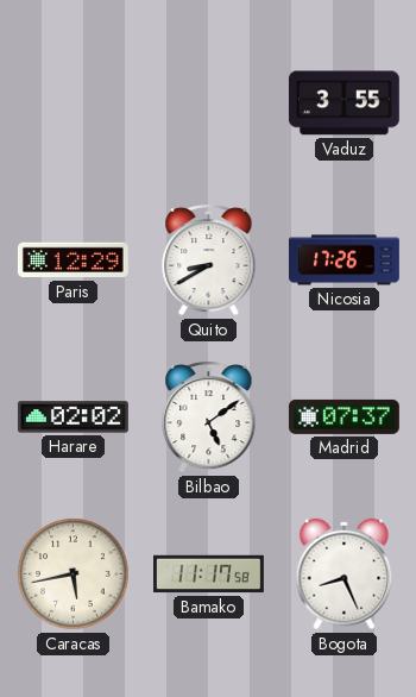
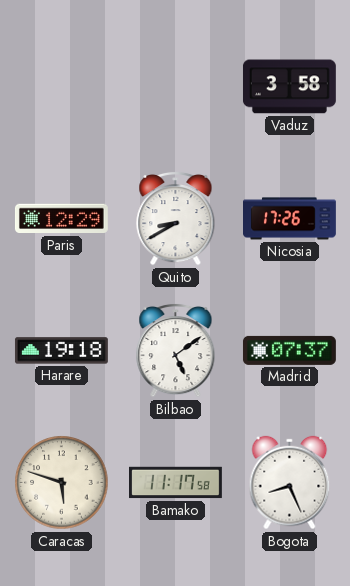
Vaduz: 3:55 -> 3:58
Harare: 02:02 -> 19:18
Caracas: 5:43 -> 5:48
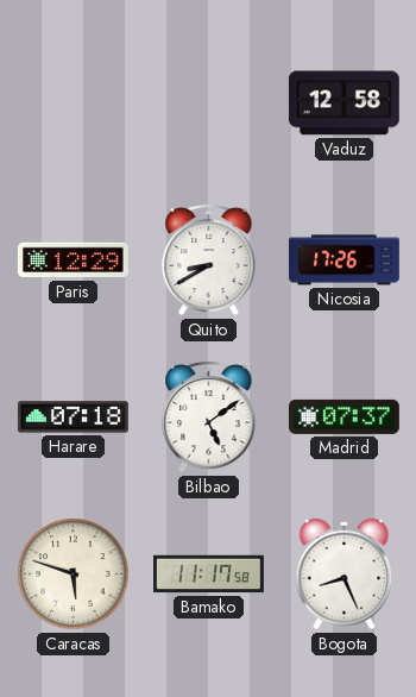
Vaduz: 3:58 -> 12:58
Harare: 19:18 -> 07:18
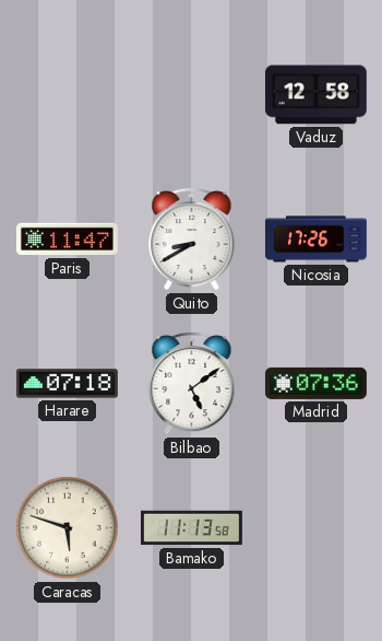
Paris: 12:29 -> 11:47
Madrid: 07:37 -> 07:36
Bamako: 11:17 -> 11:13
Bogota: 8:26 -> none
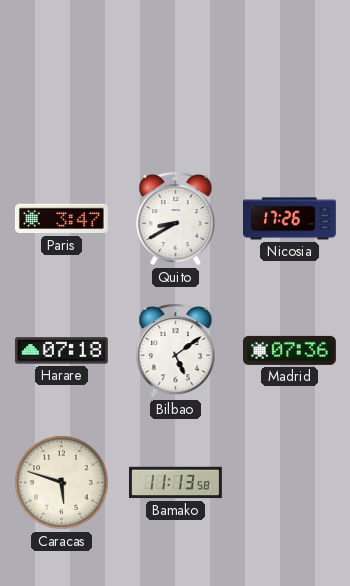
Vaduz: 12:58 -> none
Paris: 11:47 -> 3:47
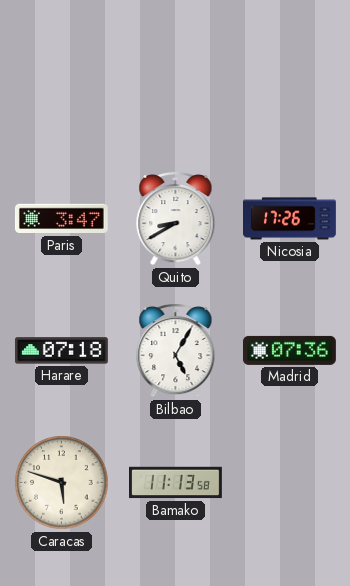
Bilbao: 5:09 -> 5:05
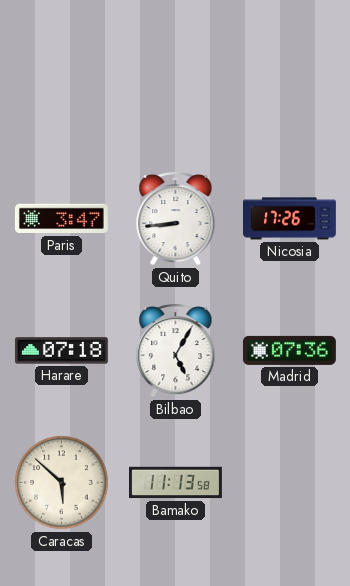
Quito: 8:40 -> 8:44
Caracas: 5:48 -> 5:52
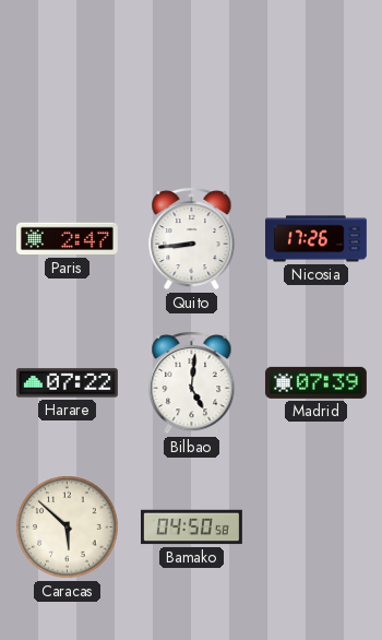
Paris: 3:47 -> 2:47
Harare: 07:18 -> 07:22
Bilbao: 5:05 -> 5:01
Madrid: 07:36 -> 07:39
Bamako: 11:13 -> 04:50
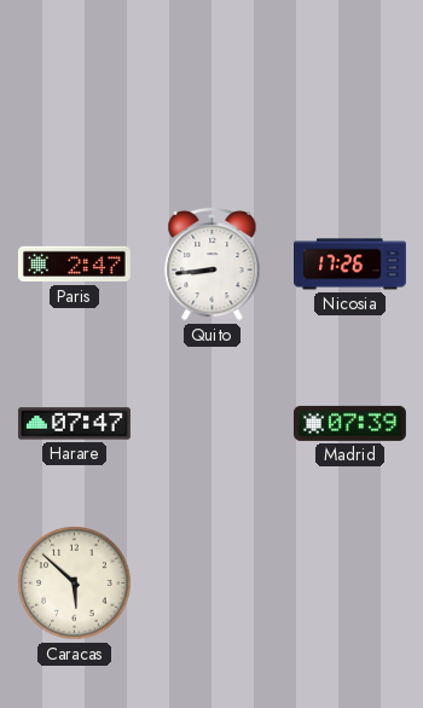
Harare: 07:22 -> 07:47
Bilbao: 5:01 -> none
Bamako: 04:50 -> none
